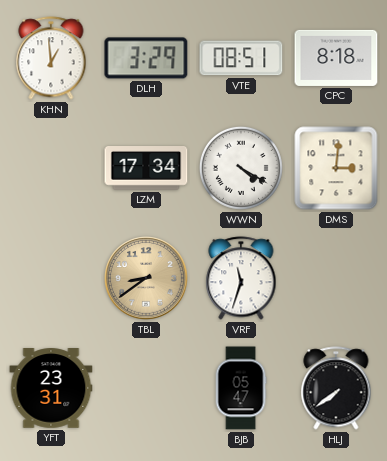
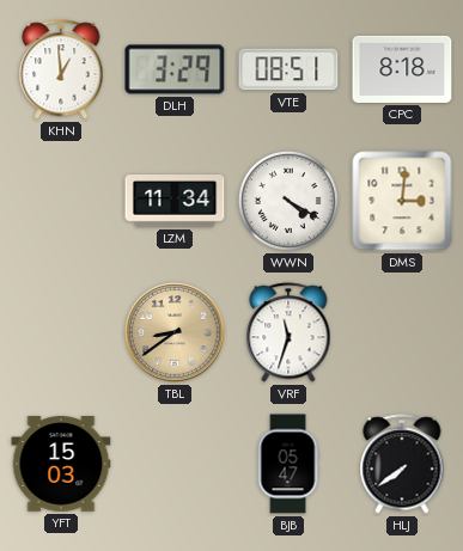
LZM: 17:34 -> 11:34
YFT: 23:31 -> 15:03
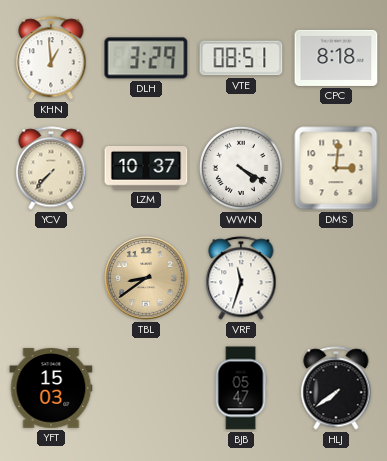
YCV: none -> 7:37
LZM: 11:34 -> 10:37
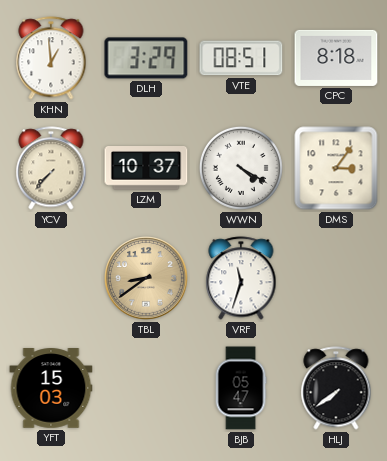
DMS: 3:01 -> 3:06
